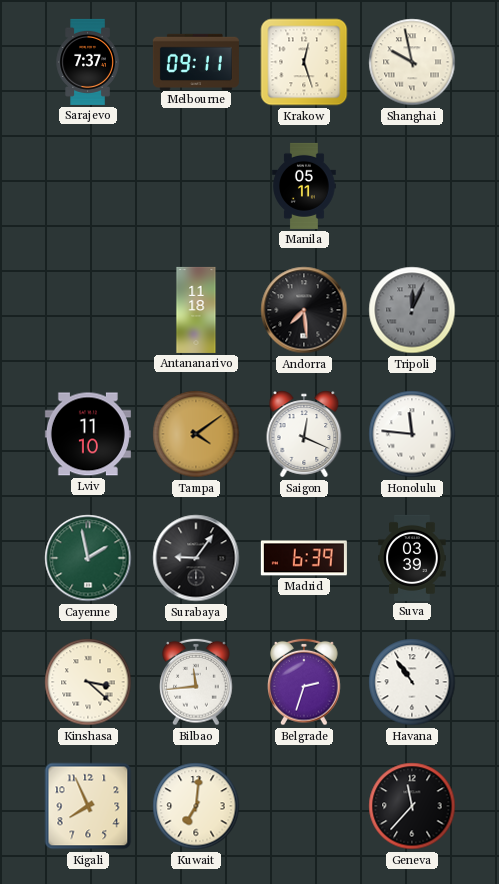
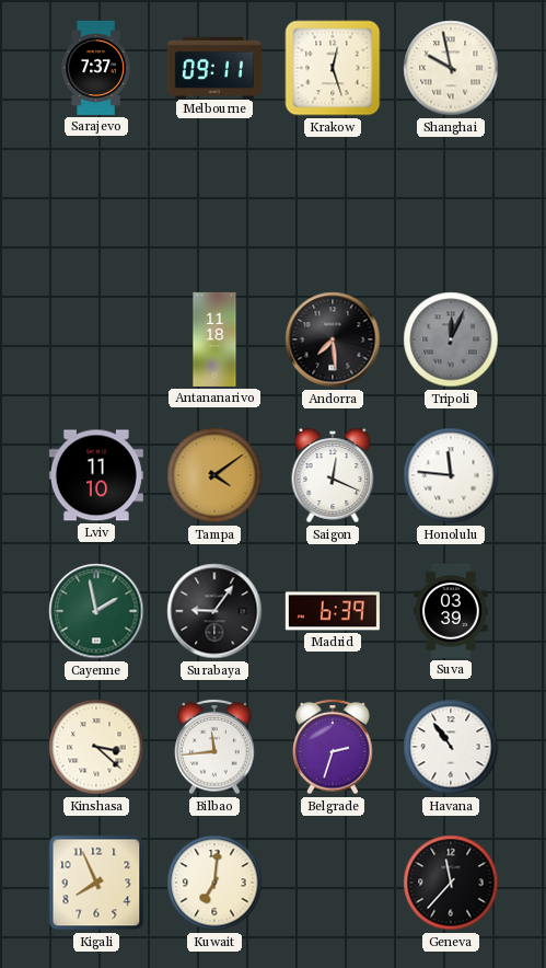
Manila: 05:11 -> none
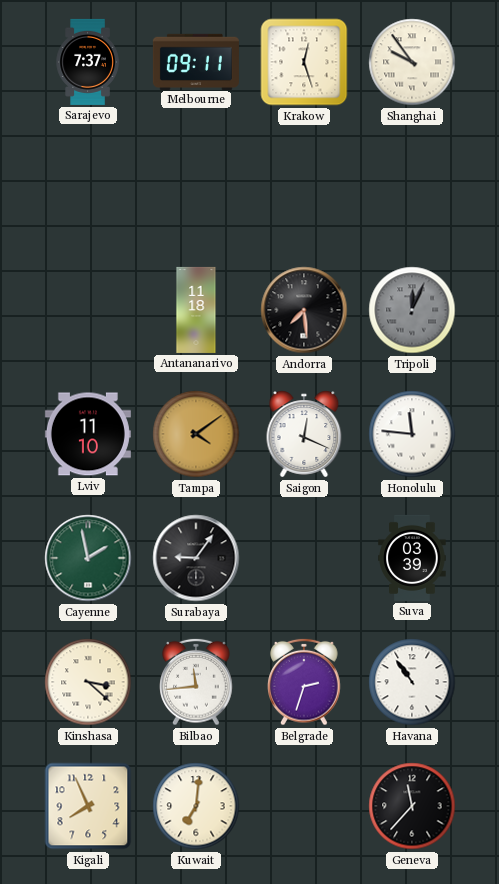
Shanghai: 9:58 -> 9:54
Madrid: 6:39 -> none
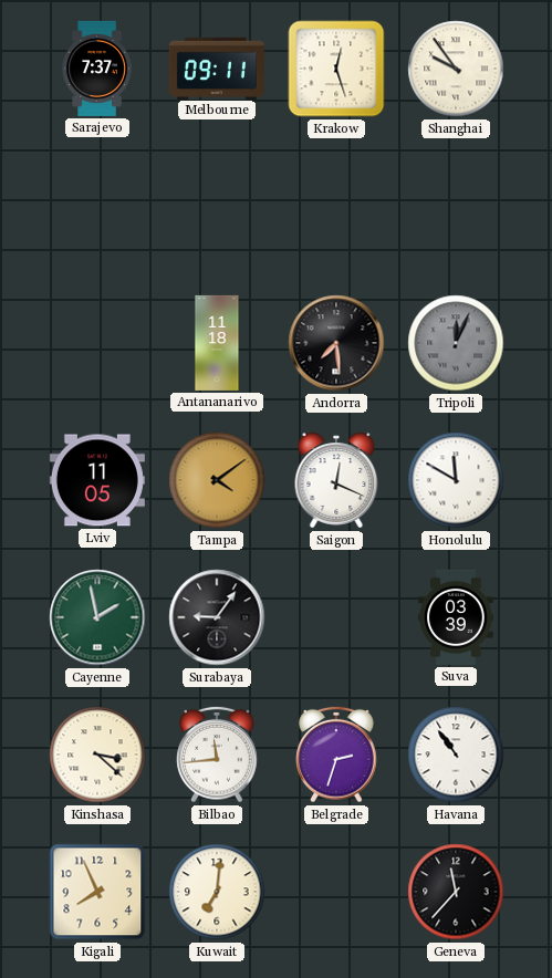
Lviv: 11:10 -> 11:05
Honolulu: 11:46 -> 11:50
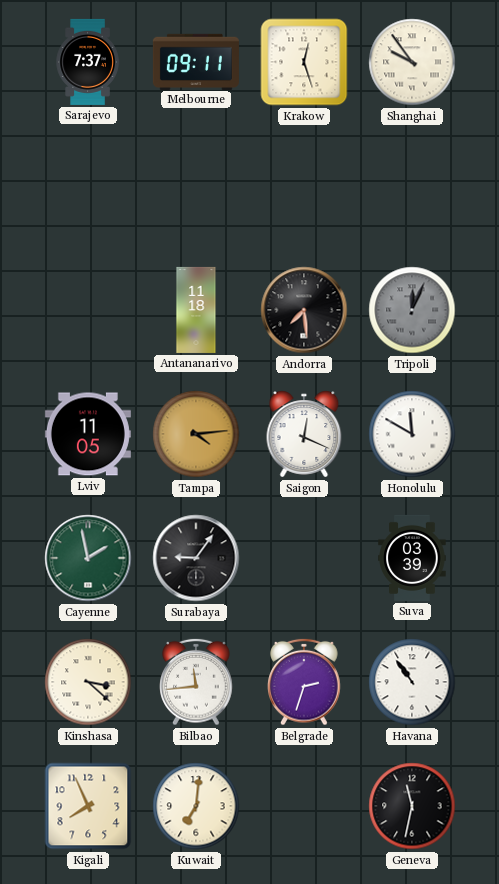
Tampa: 4:09 -> 4:14
Geneva: 11:37 -> 11:32
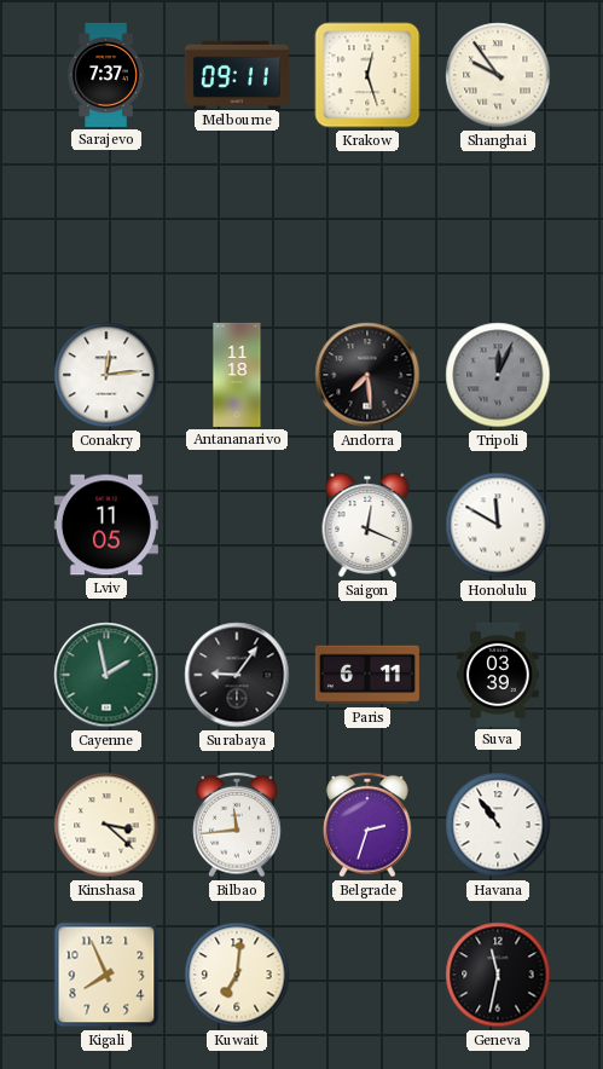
Conakry: none -> 12:14
Tampa: 4:14 -> none
Paris: none -> 6:11
